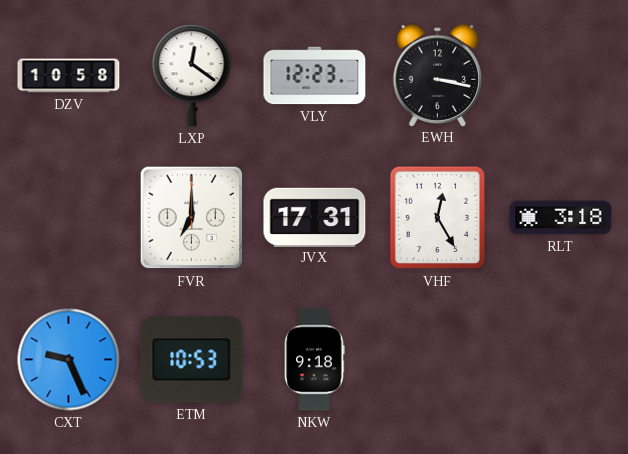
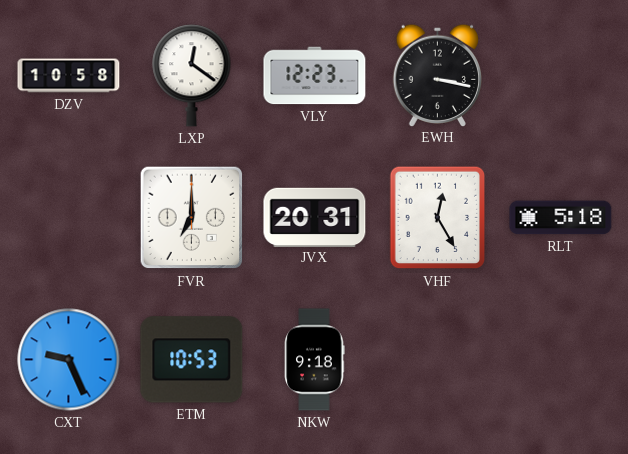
JVX: 17:31 -> 20:31
RLT: 3:18 -> 5:18
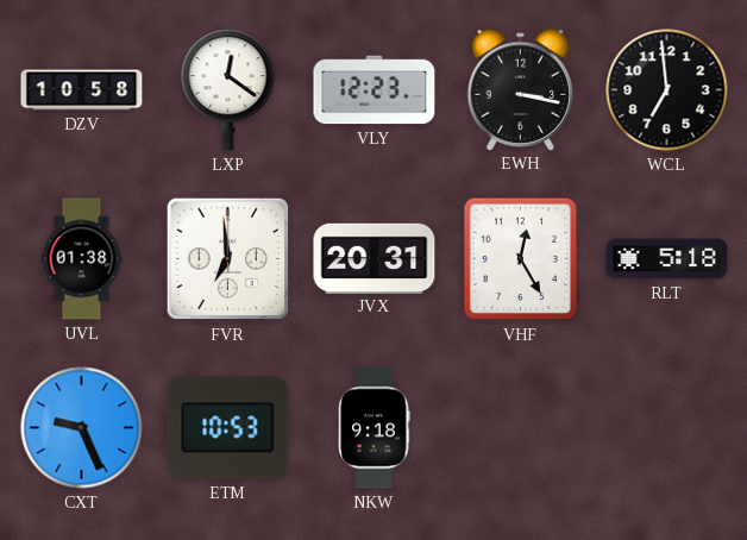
WCL: none -> 6:59
UVL: none -> 01:38
FVR: 7:00 -> 6:59
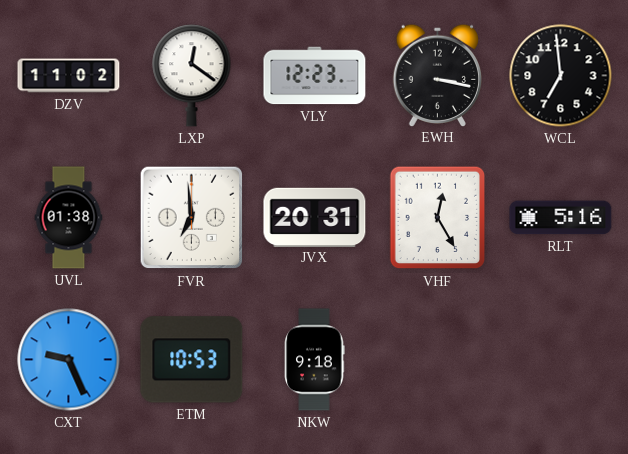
DZV: 10:58 -> 11:02
RLT: 5:18 -> 5:16
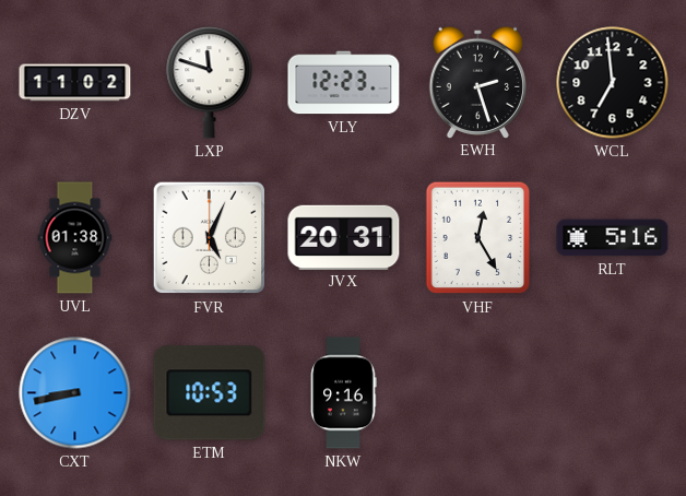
LXP: 12:21 -> 11:48
EWH: 3:17 -> 2:27
FVR: 6:59 -> 5:04
CXT: 9:26 -> 8:43
NKW: 9:18 -> 9:16
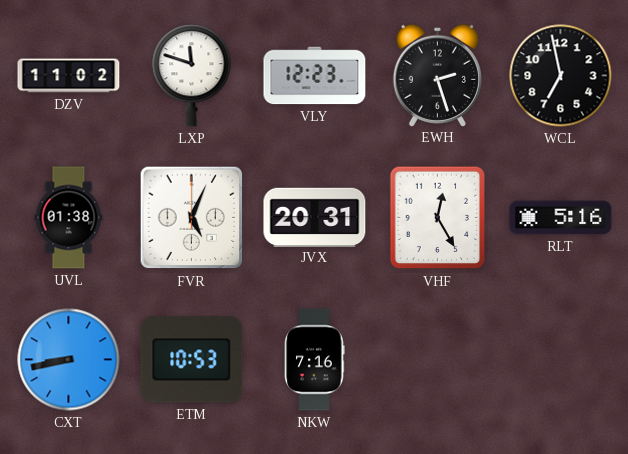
WCL: 6:59 -> 6:58
NKW: 9:16 -> 7:16
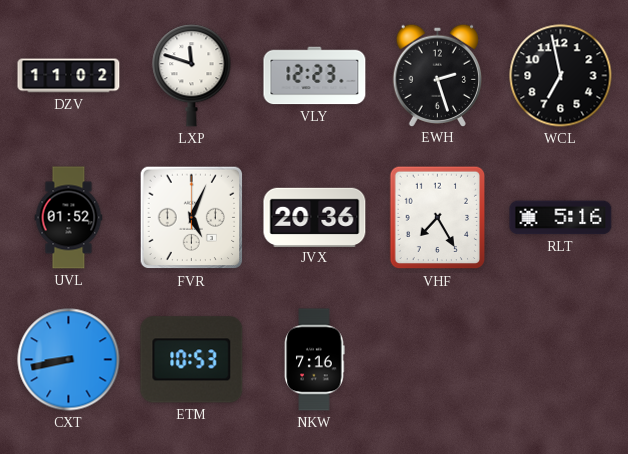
UVL: 01:38 -> 01:52
JVX: 20:31 -> 20:36
VHF: 12:25 -> 7:25
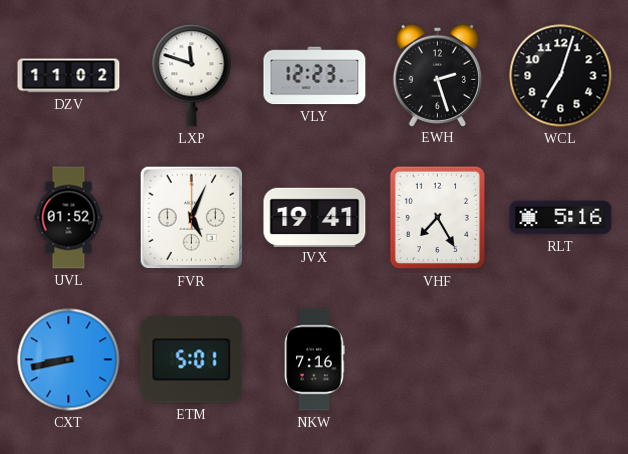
WCL: 6:58 -> 7:03
JVX: 20:36 -> 19:41
ETM: 10:53 -> 5:01
